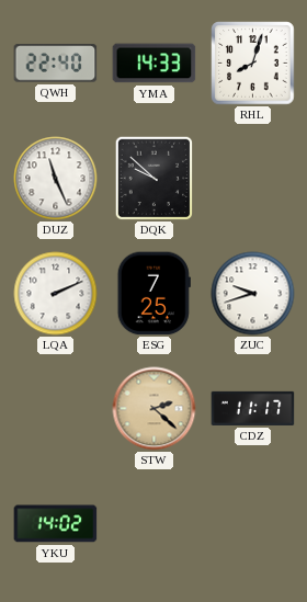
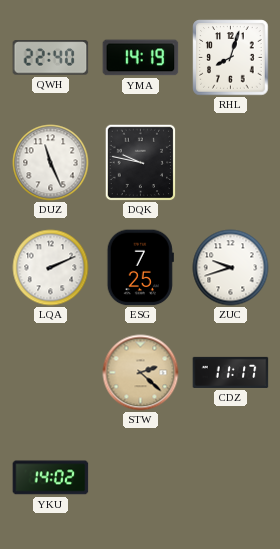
YMA: 14:33 -> 14:19
DQK: 9:52 -> 9:47
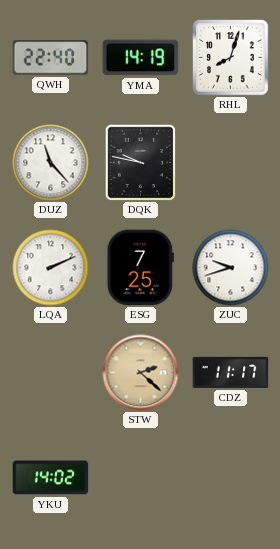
DUZ: 11:26 -> 11:23
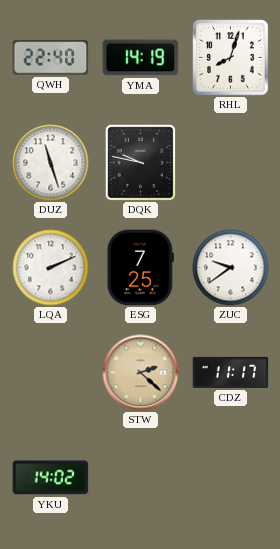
DUZ: 11:23 -> 11:27
ZUC: 9:42 -> 9:39
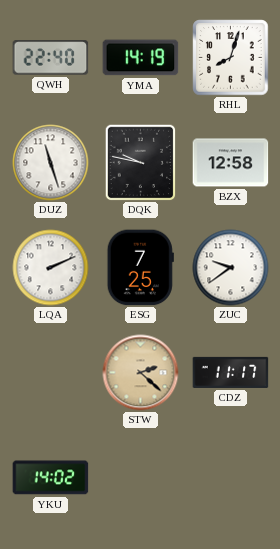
BZX: none -> 12:58
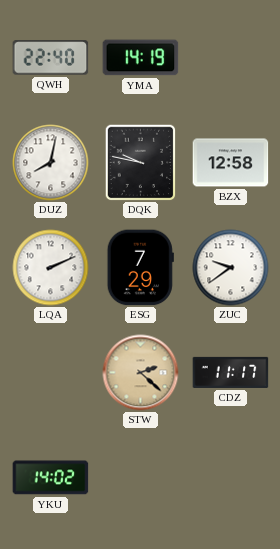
RHL: 8:03 -> none
DUZ: 11:27 -> 8:02
ESG: 7:25 -> 7:29
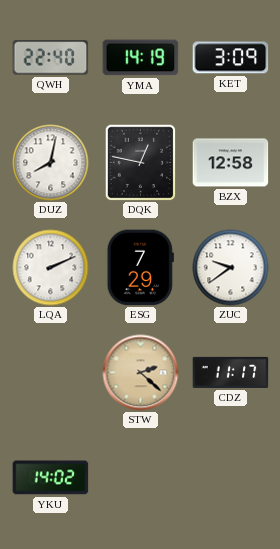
KET: none -> 3:09
DQK: 9:47 -> 12:47
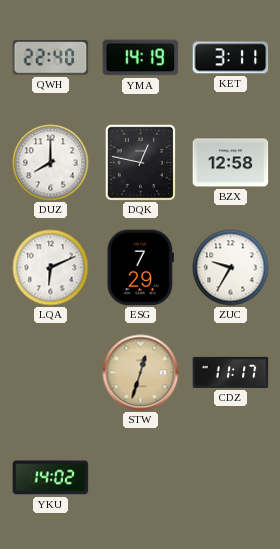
KET: 3:09 -> 3:11
DUZ: 8:02 -> 8:00
LQA: 2:11 -> 6:11
ZUC: 9:39 -> 9:35
STW: 2:22 -> 12:33
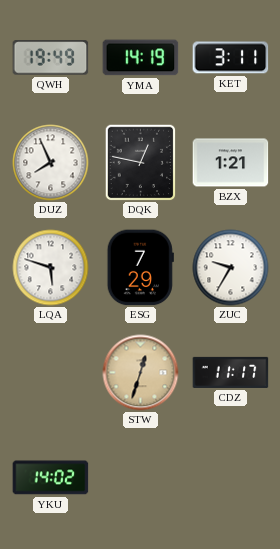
QWH: 22:40 -> 19:49
DUZ: 8:00 -> 7:56
BZX: 12:58 -> 1:21
LQA: 6:11 -> 5:48
